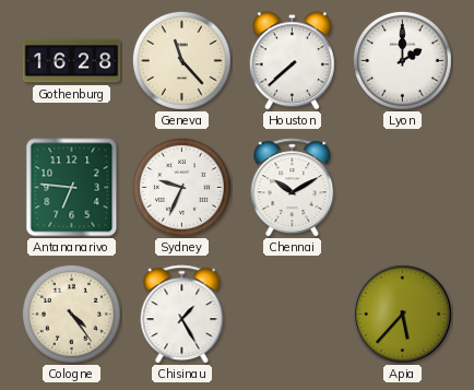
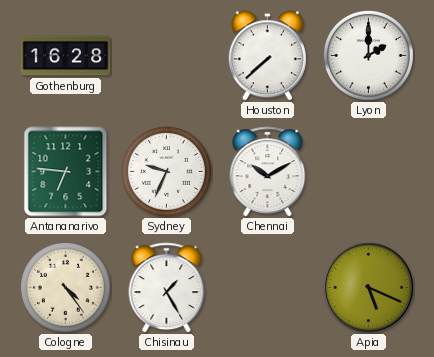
Geneva: 11:23 -> none
Apia: 5:37 -> 5:19
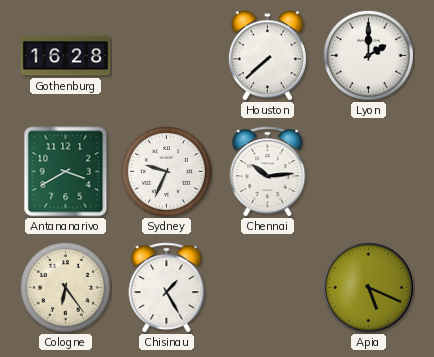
Antananarivo: 6:46 -> 3:40
Chennai: 10:10 -> 10:14
Cologne: 4:24 -> 6:24
